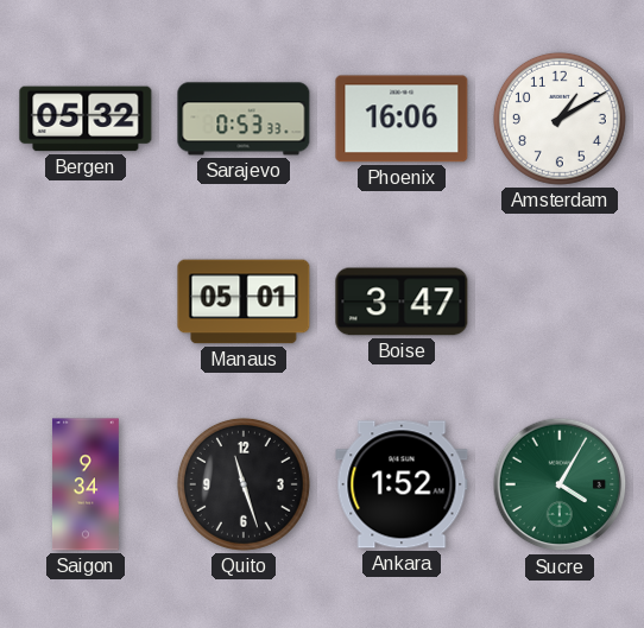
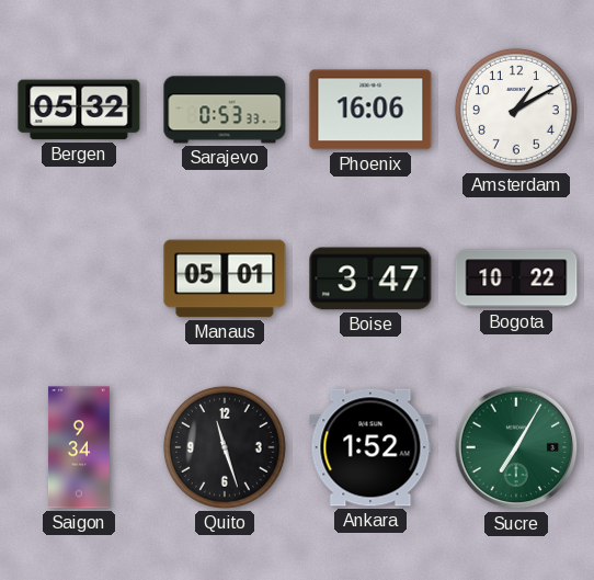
Bogota: none -> 10:22
Sucre: 4:05 -> 7:05
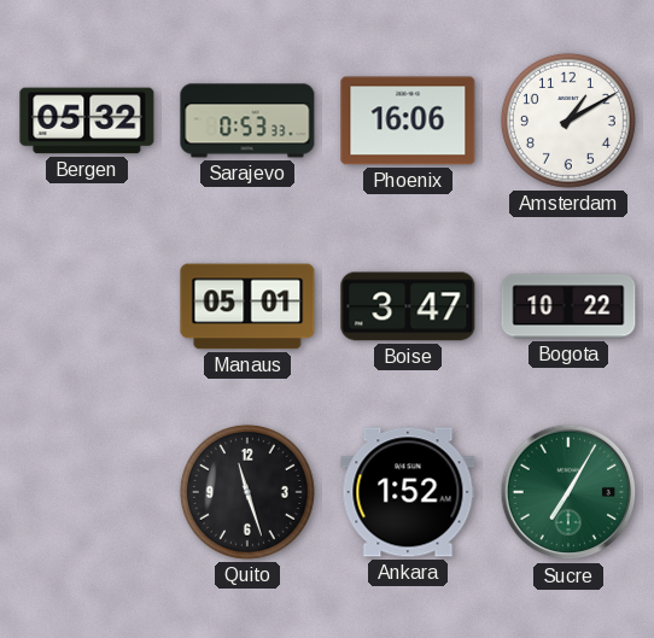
Saigon: 9:34 -> none
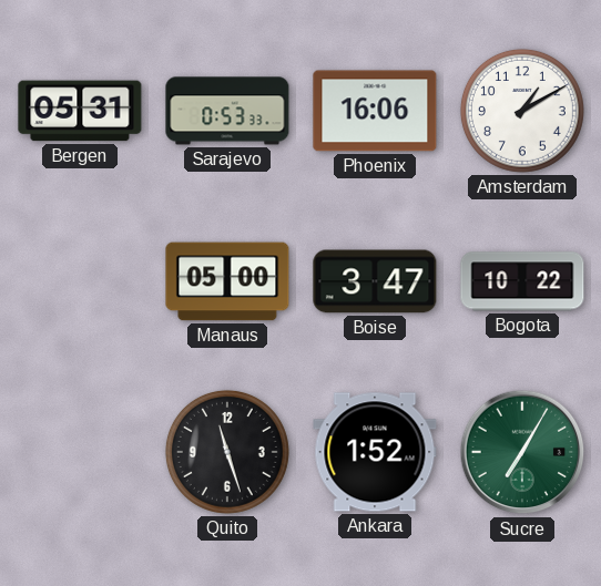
Bergen: 05:32 -> 05:31
Manaus: 05:01 -> 05:00
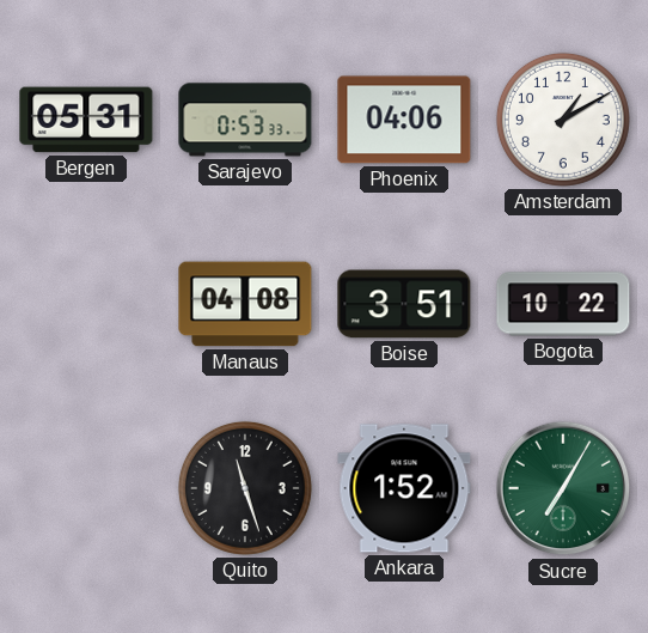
Phoenix: 16:06 -> 04:06
Manaus: 05:00 -> 04:08
Boise: 3:47 -> 3:51
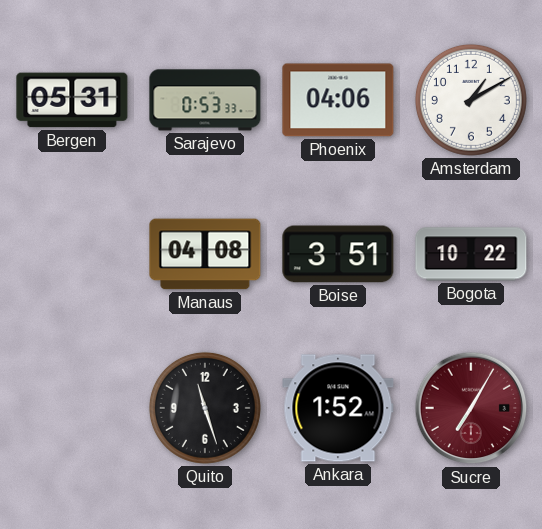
Sucre dial: green -> burgundy
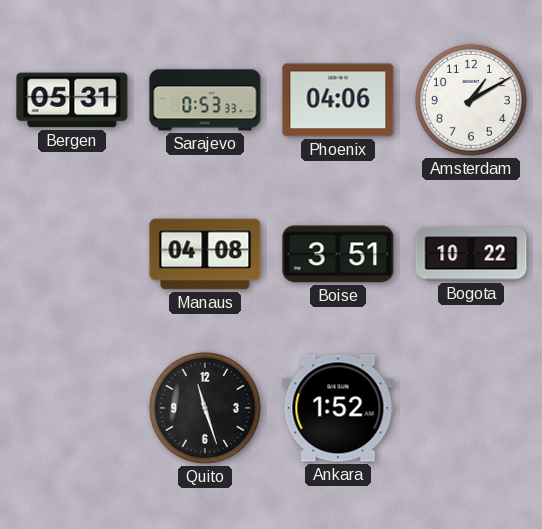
Sucre: 7:05 -> none
